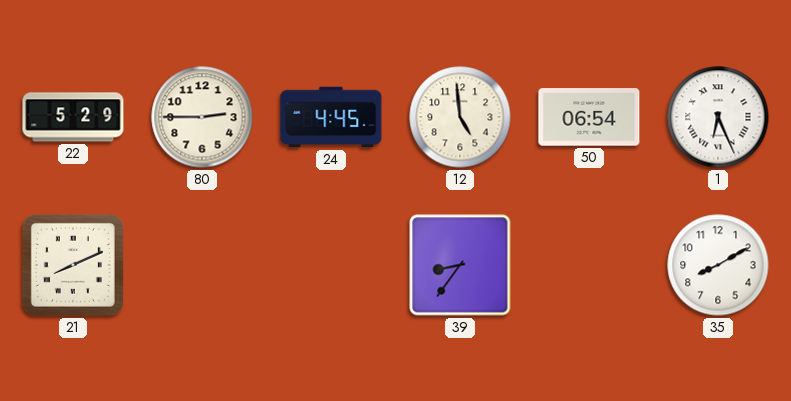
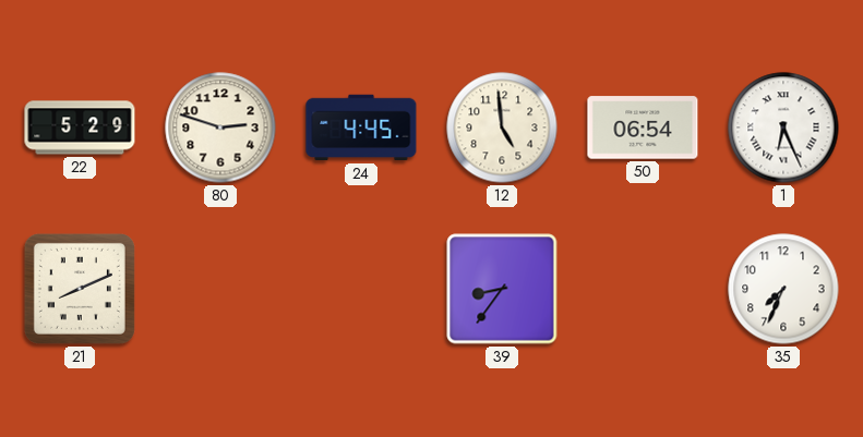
80: 2:45 -> 2:48
35: 8:10 -> 7:34
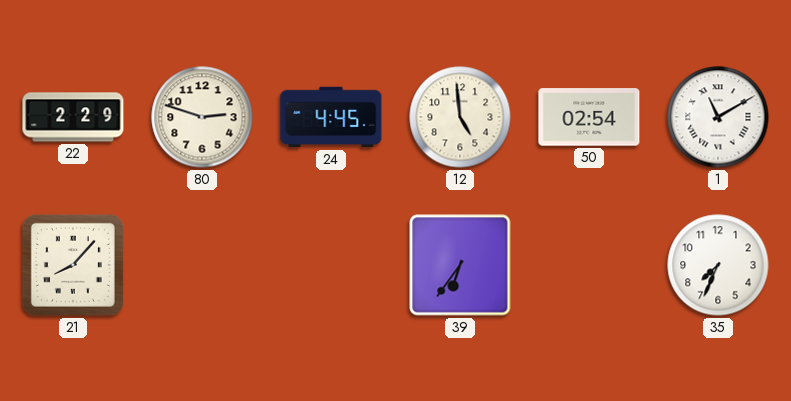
22: 5:29 -> 2:29
50: 06:54 -> 02:54
1: 6:26 -> 11:10
21: 8:11 -> 8:07
39: 8:36 -> 6:36
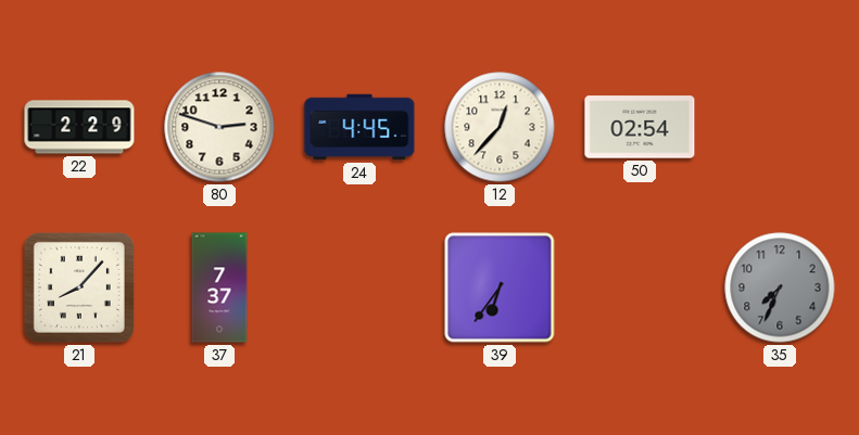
12: 4:59 -> 12:37
1: 11:10 -> none
37: none -> 7:37
35 dial: white -> grey
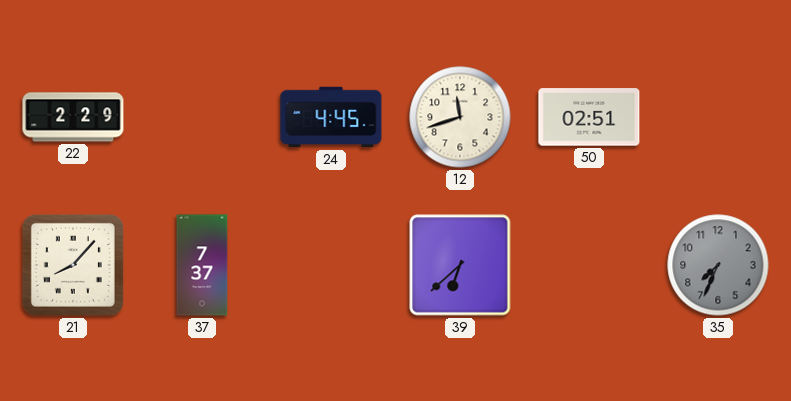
80: 2:48 -> none
12: 12:37 -> 11:42
50: 02:54 -> 02:51
39: 6:36 -> 6:38
